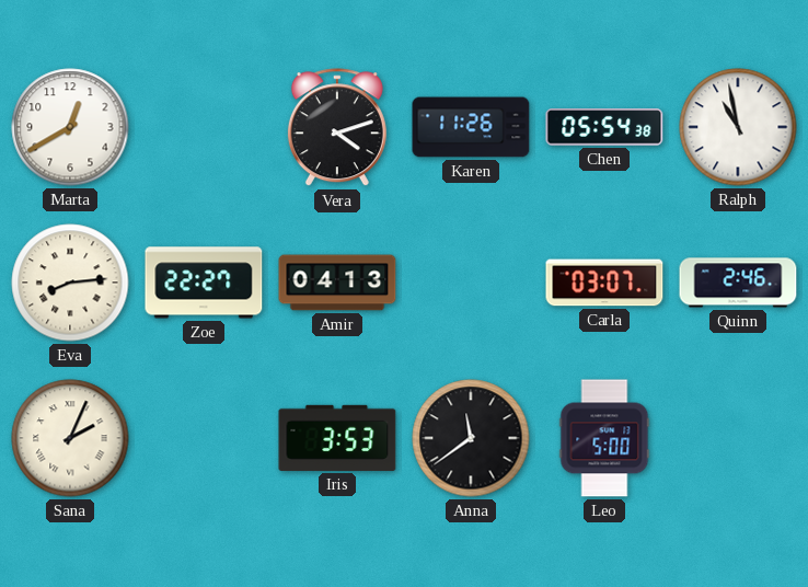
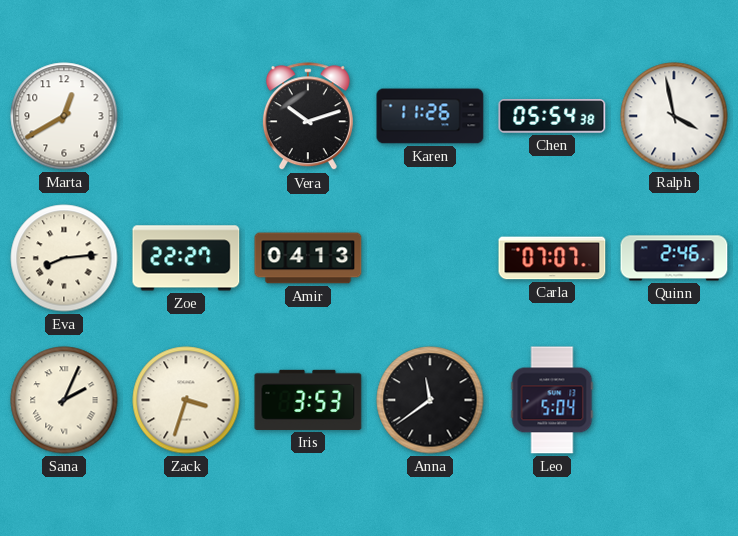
Vera: 4:12 -> 10:12
Ralph: 10:58 -> 3:58
Carla: 03:07 -> 07:07
Zack: none -> 3:33
Leo: 5:00 -> 5:04
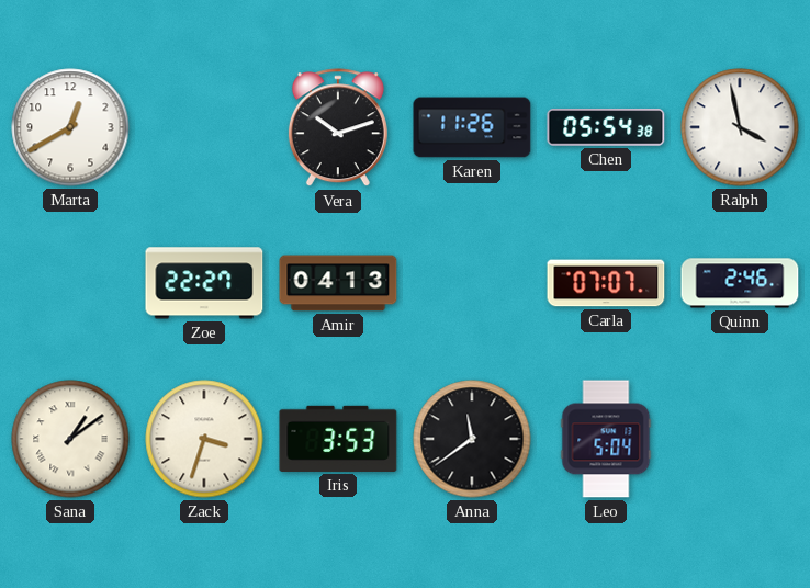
Eva: 8:14 -> none
Sana: 2:04 -> 1:09
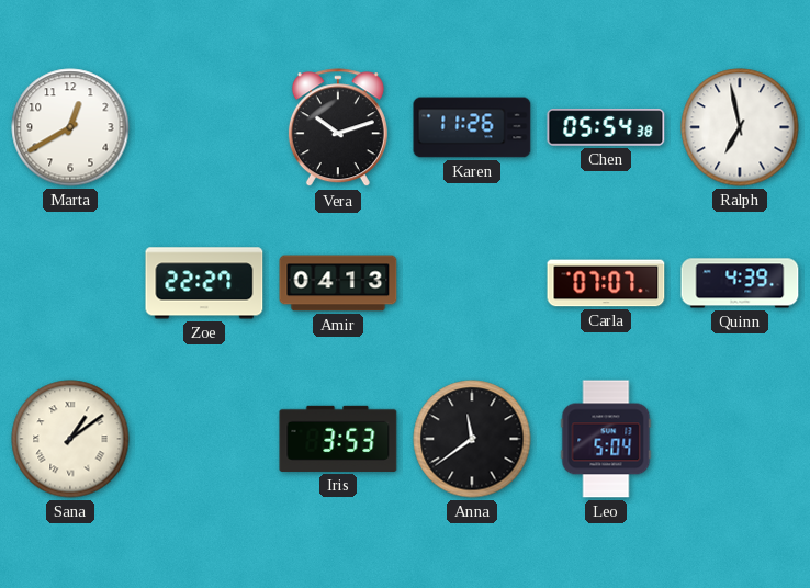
Ralph: 3:58 -> 6:58
Quinn: 2:46 -> 4:39
Zack: 3:33 -> none
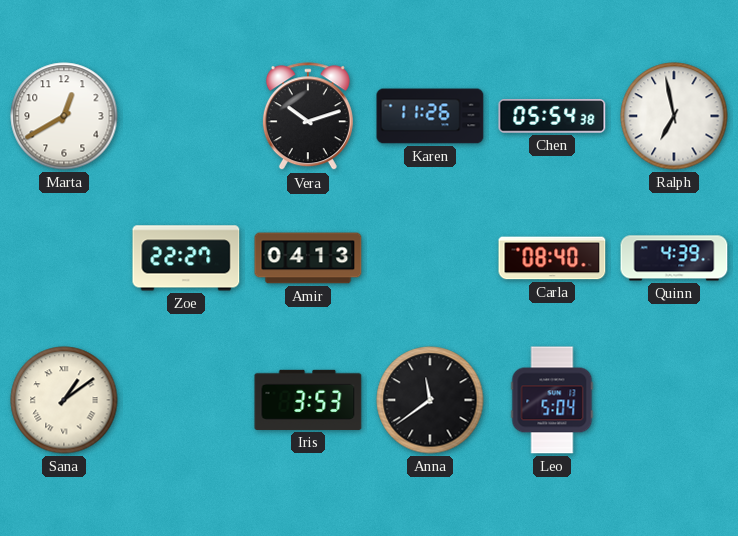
Carla: 07:07 -> 08:40
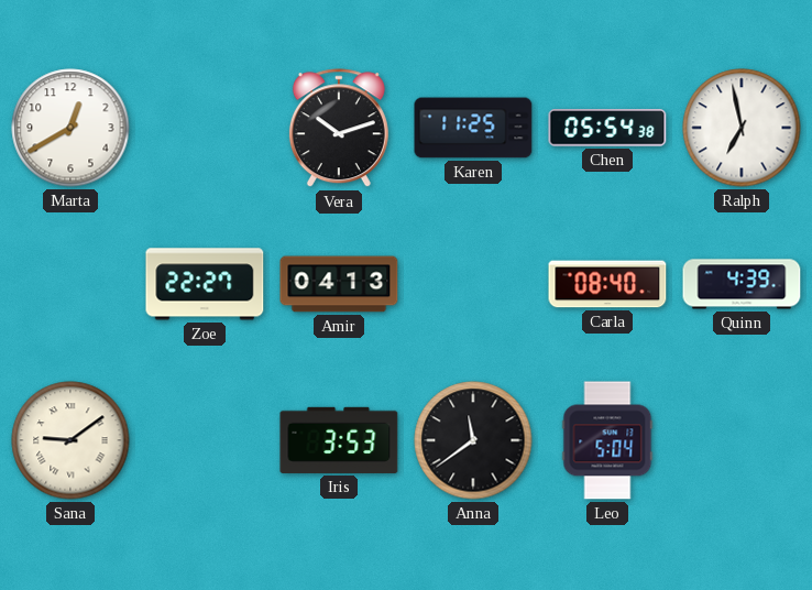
Karen: 11:26 -> 11:25
Sana: 1:09 -> 9:09
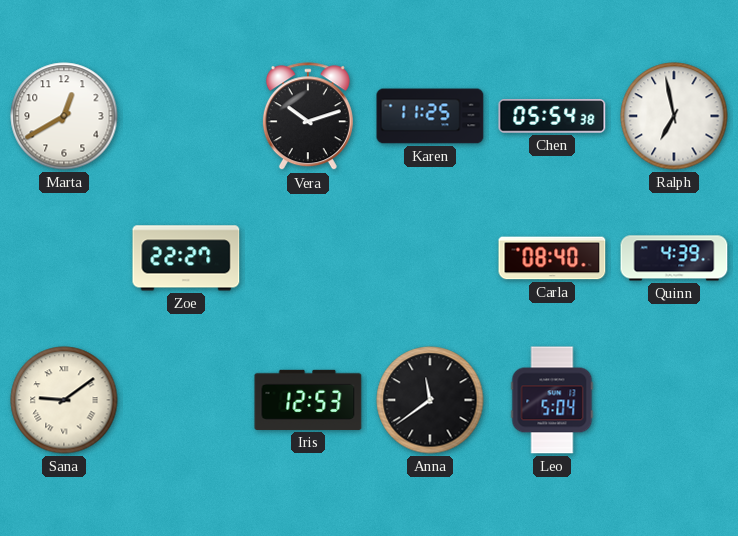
Amir: 04:13 -> none
Iris: 3:53 -> 12:53
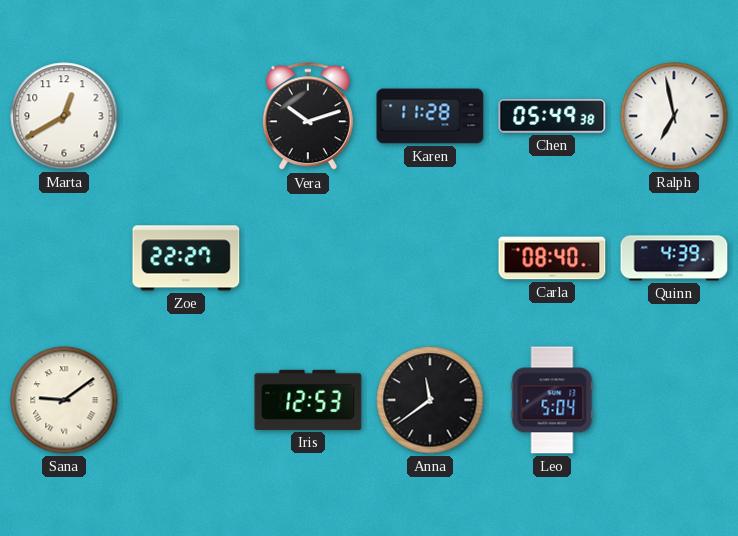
Karen: 11:25 -> 11:28
Chen: 05:54 -> 05:49
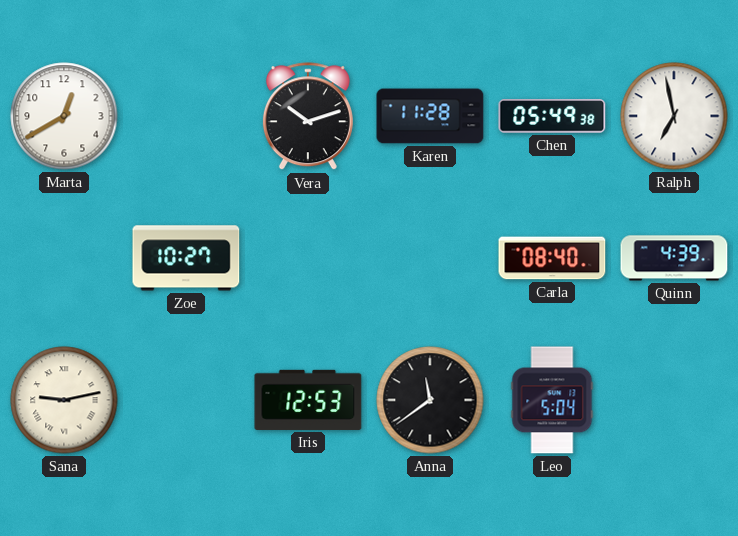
Zoe: 22:27 -> 10:27
Sana: 9:09 -> 9:13
